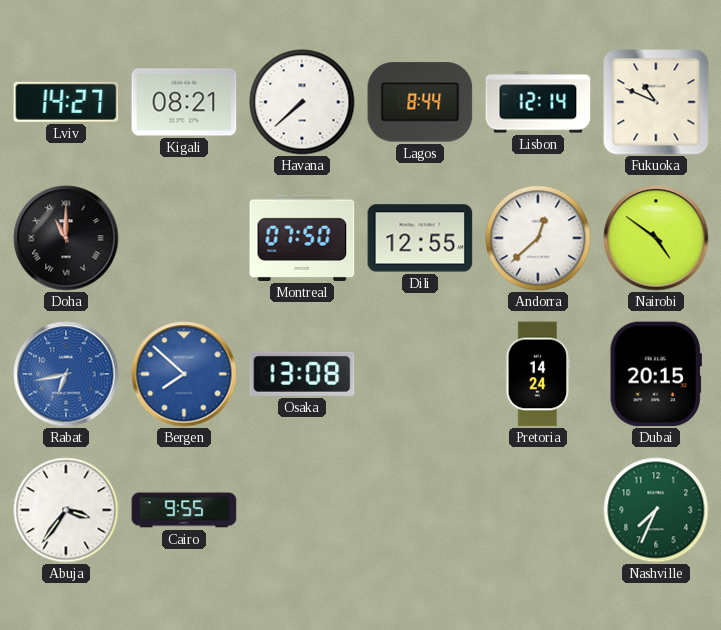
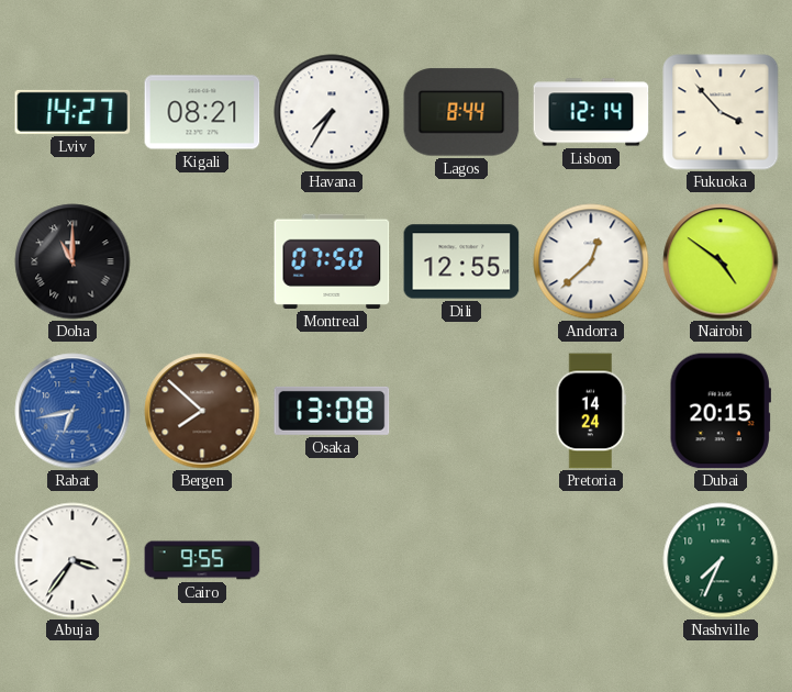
Havana: 7:38 -> 7:35
Fukuoka: 10:49 -> 3:53
Bergen dial: blue -> brown
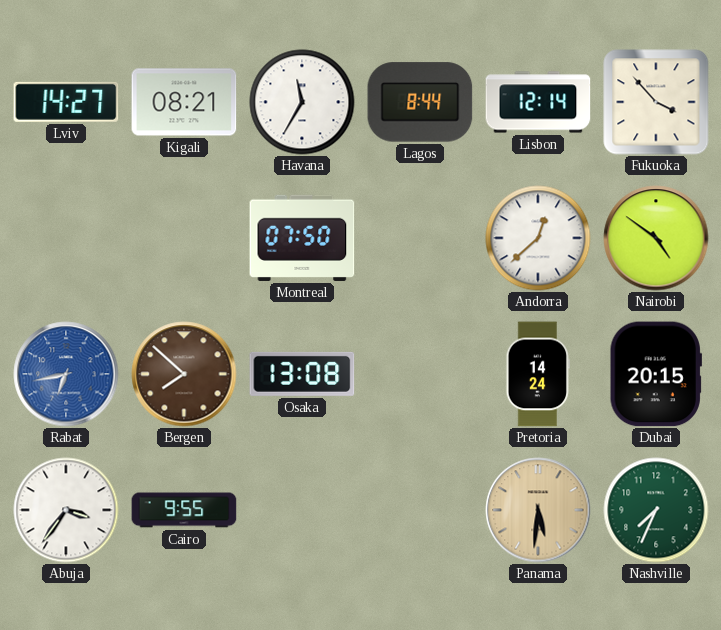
Havana: 7:35 -> 11:35
Doha: 11:00 -> none
Dili: 12:55 -> none
Panama: none -> 5:31
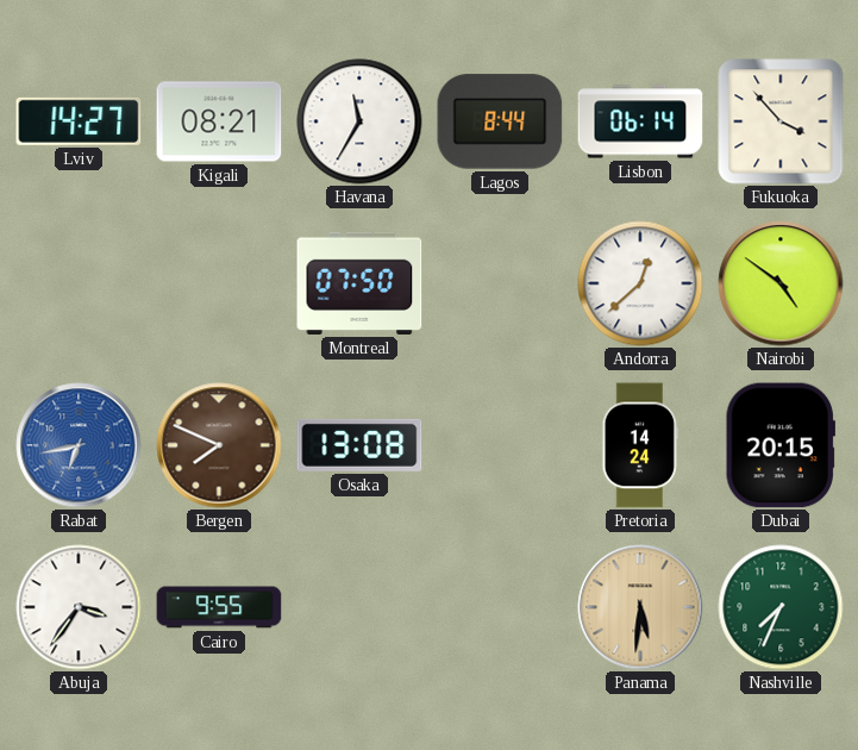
Lisbon: 12:14 -> 06:14
Bergen: 7:52 -> 7:49
